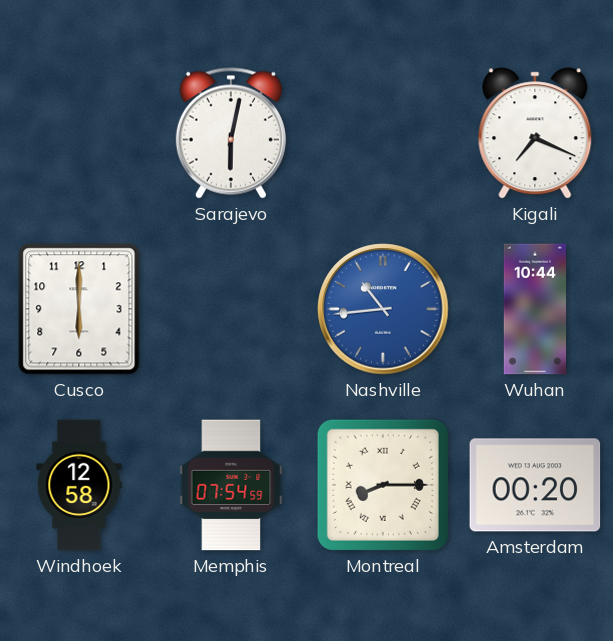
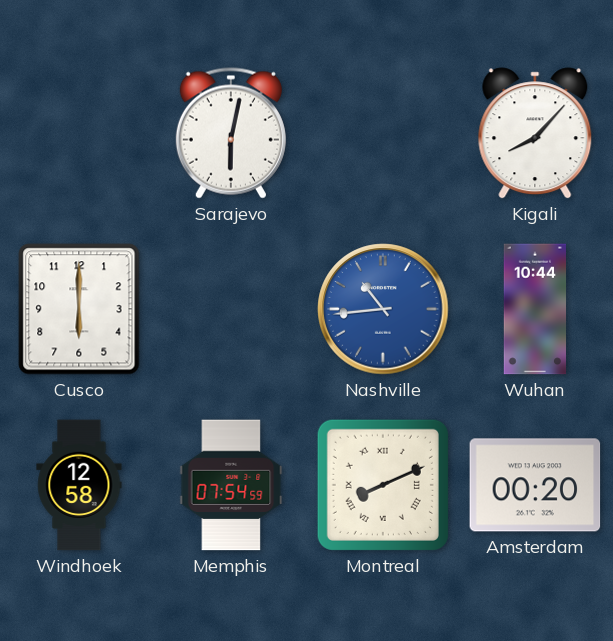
Kigali: 7:19 -> 8:07
Montreal: 8:15 -> 8:11
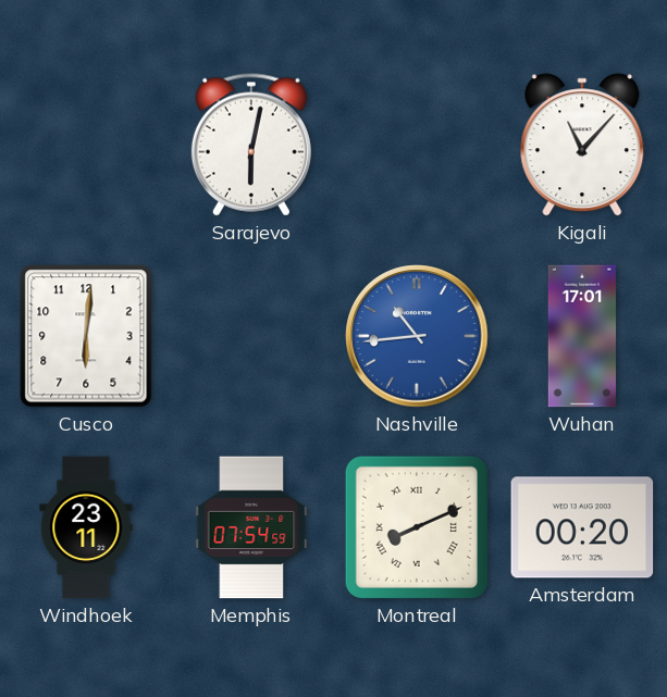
Kigali: 8:07 -> 11:07
Cusco: 6:00 -> 6:01
Wuhan: 10:44 -> 17:01
Windhoek: 12:58 -> 23:11
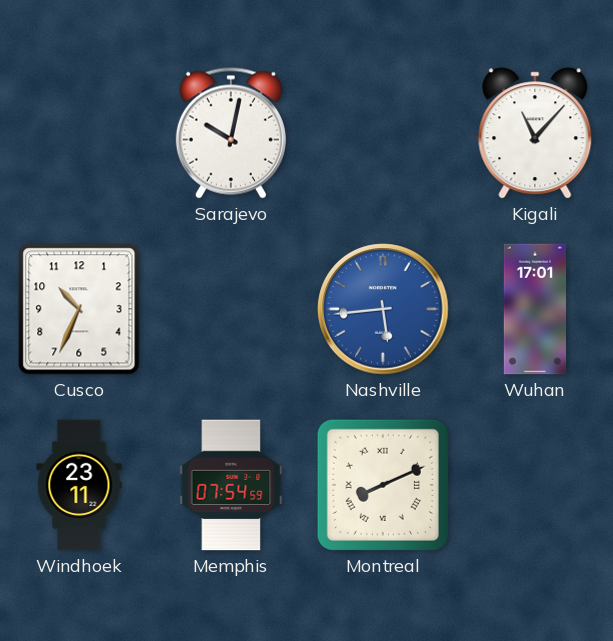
Sarajevo: 6:02 -> 10:02
Cusco: 6:01 -> 10:34
Nashville: 10:44 -> 5:44
Amsterdam: 00:20 -> none
